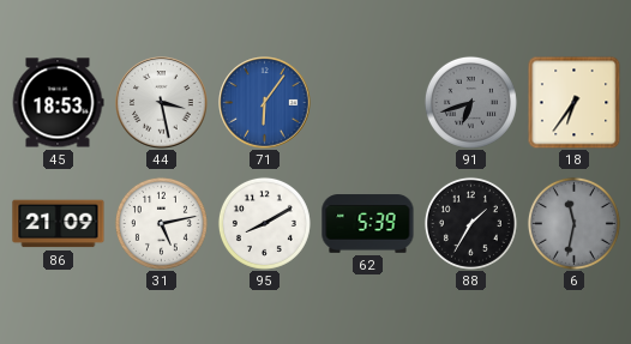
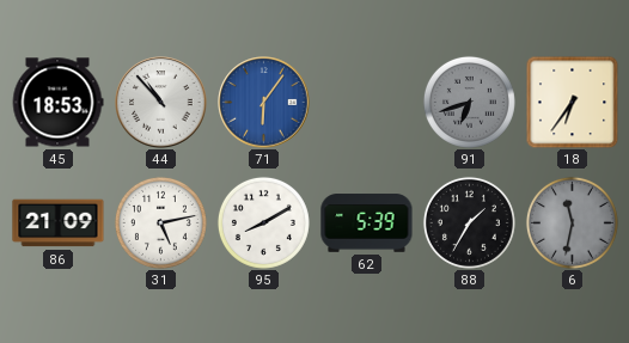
44: 3:28 -> 10:53
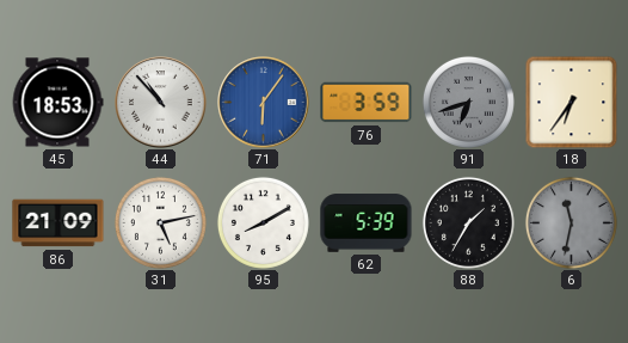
76: none -> 3:59
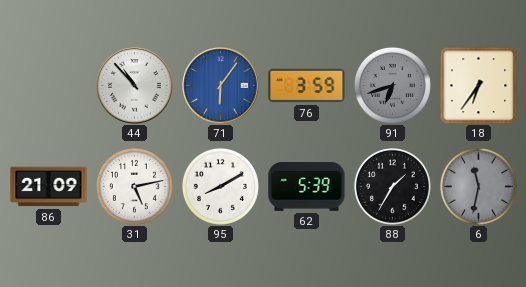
45: 18:53 -> none
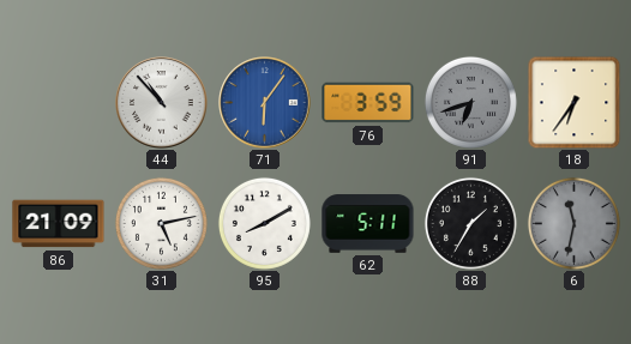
62: 5:39 -> 5:11
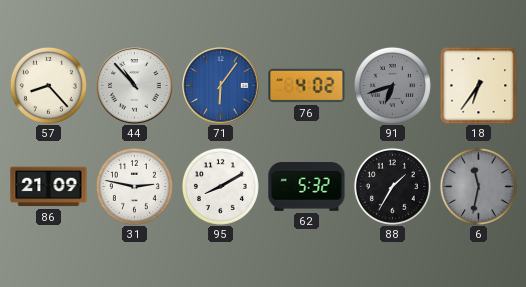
57: none -> 8:23
76: 3:59 -> 4:02
31: 5:13 -> 2:47
62: 5:11 -> 5:32
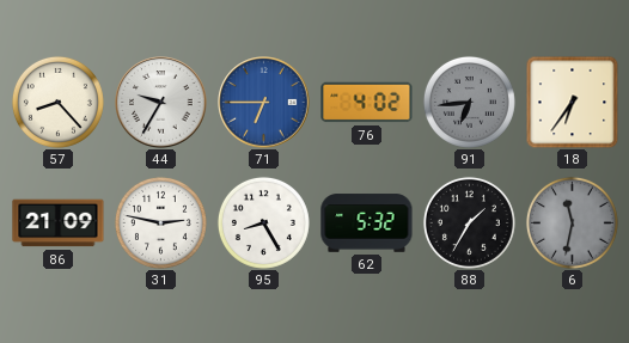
44: 10:53 -> 9:35
71: 6:06 -> 6:45
91: 6:42 -> 6:44
95: 8:10 -> 8:25
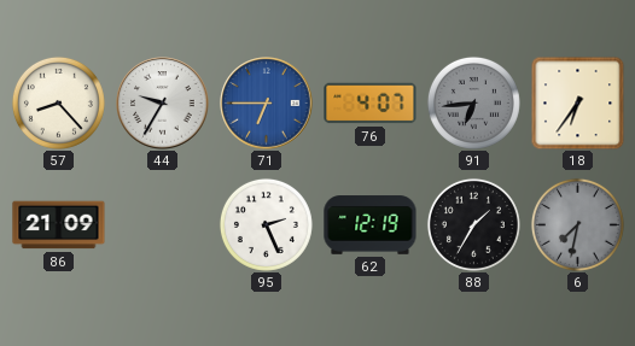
76: 4:02 -> 4:07
31: 2:47 -> none
95: 8:25 -> 2:26
62: 5:32 -> 12:19
6: 11:32 -> 7:32
